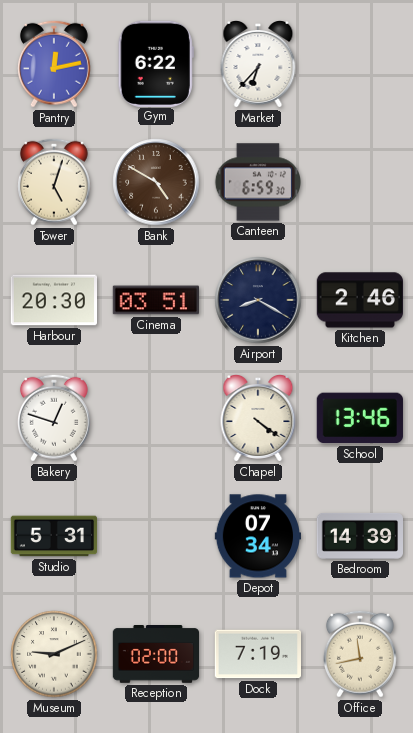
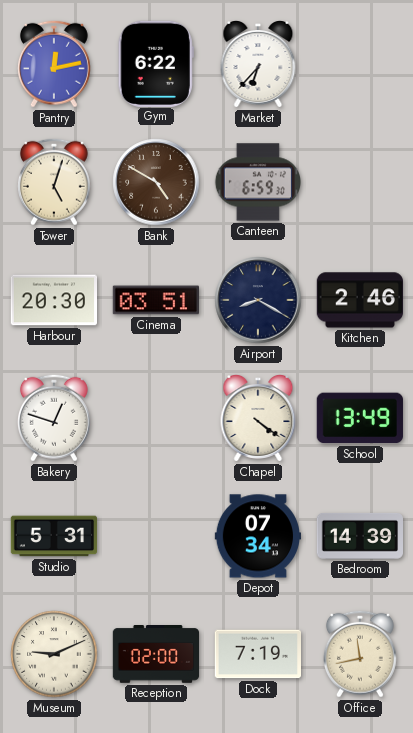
School: 13:46 -> 13:49
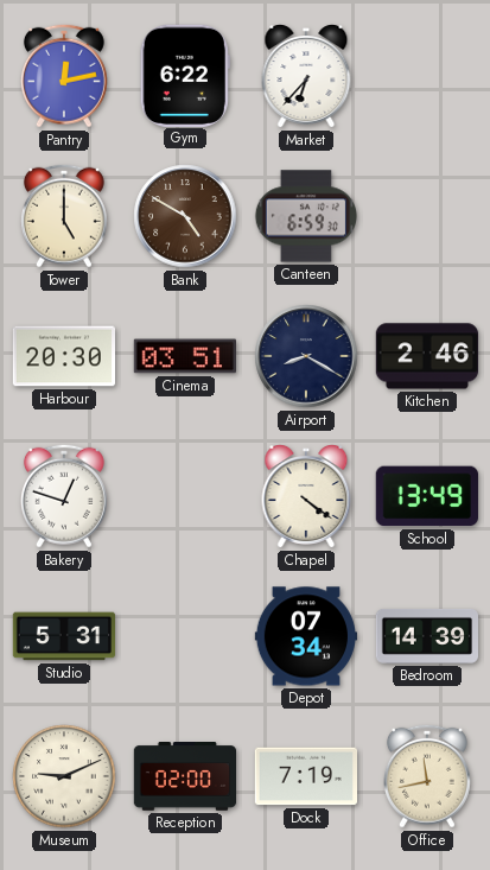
Tower: 5:03 -> 5:00
